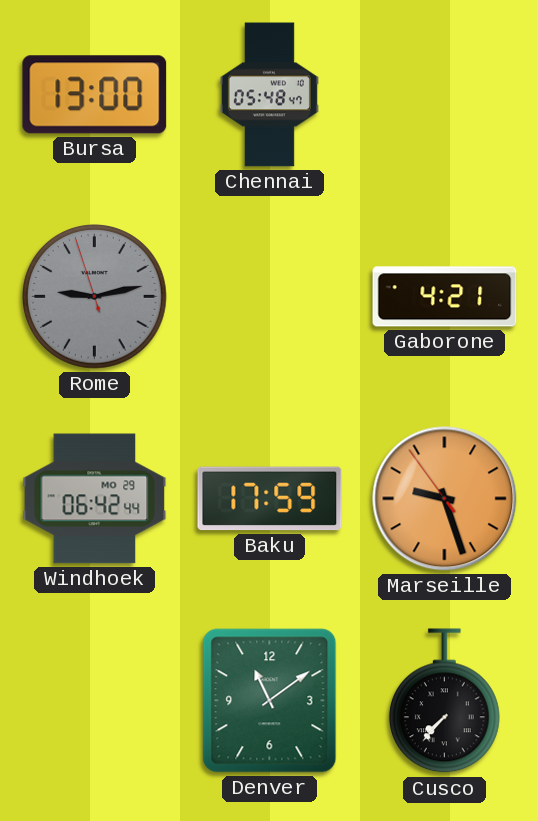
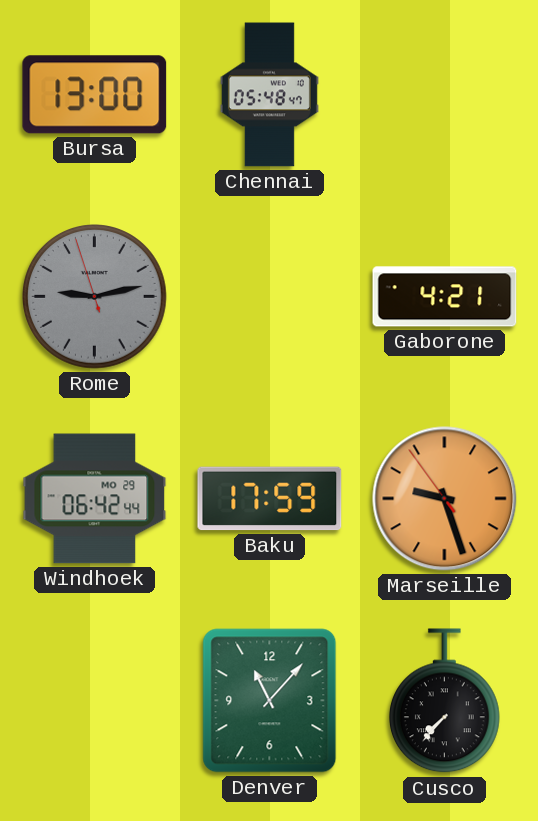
Denver: 11:09 -> 11:07
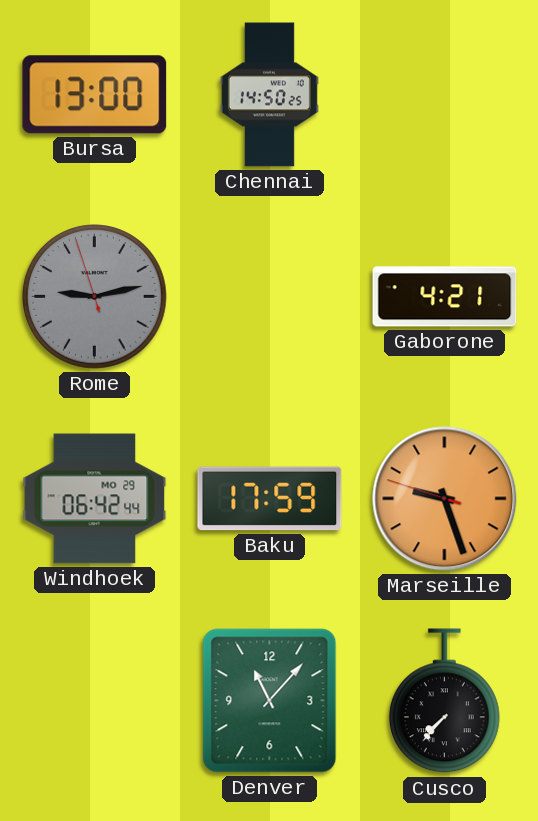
Chennai: 05:48 -> 14:50
Marseille: 9:26:54 -> 9:26:48
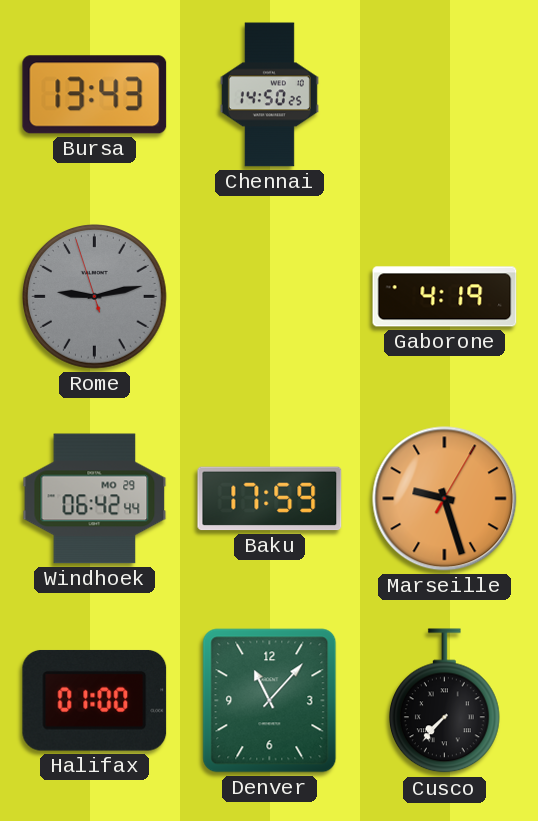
Bursa: 13:00 -> 13:43
Gaborone: 4:21 -> 4:19
Marseille: 9:26 -> 9:27
Halifax: none -> 01:00
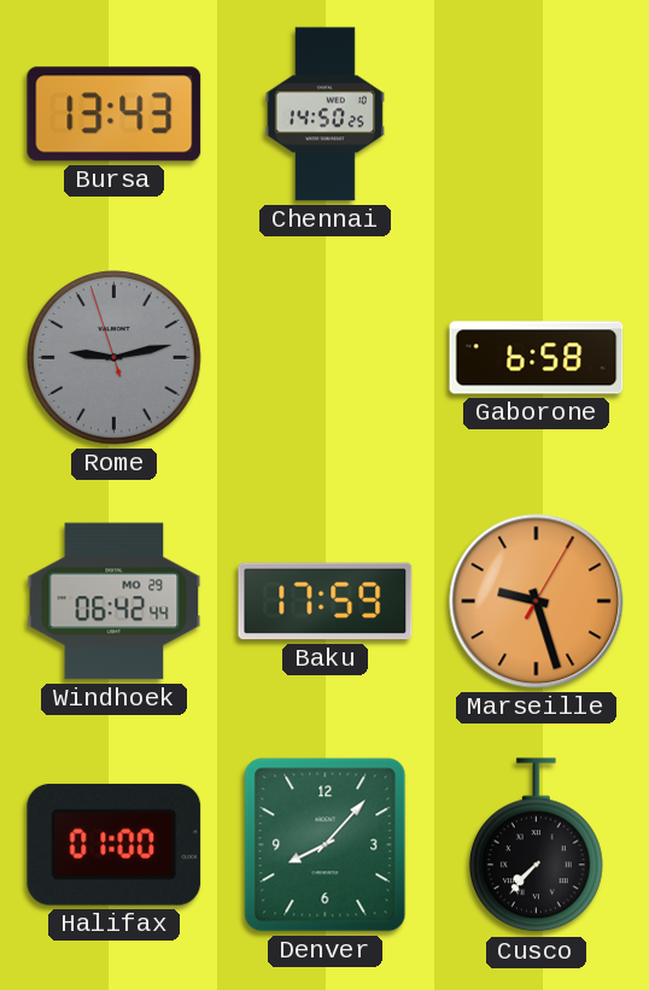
Gaborone: 4:19 -> 6:58
Denver: 11:07 -> 8:07
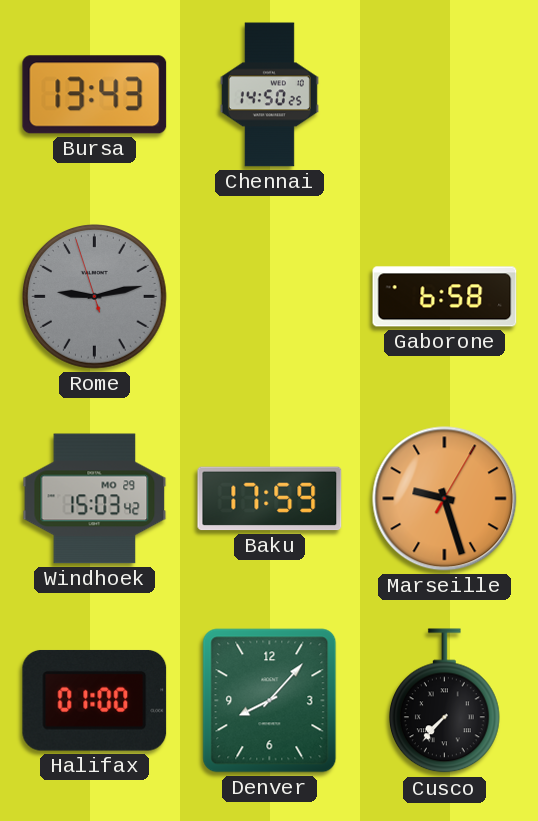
Windhoek: 06:42 -> 15:03
